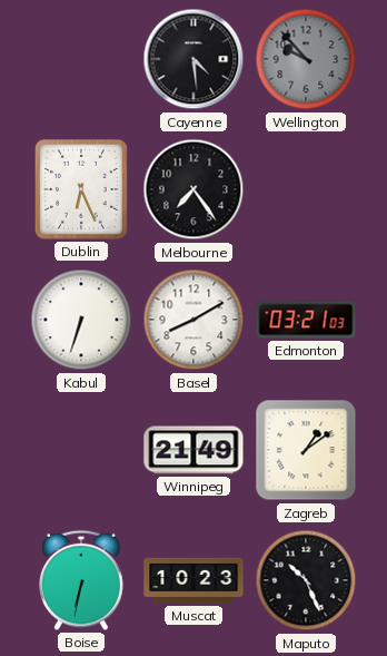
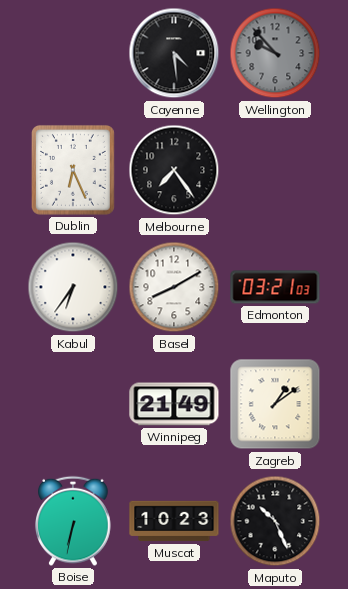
Kabul: 6:33 -> 6:36
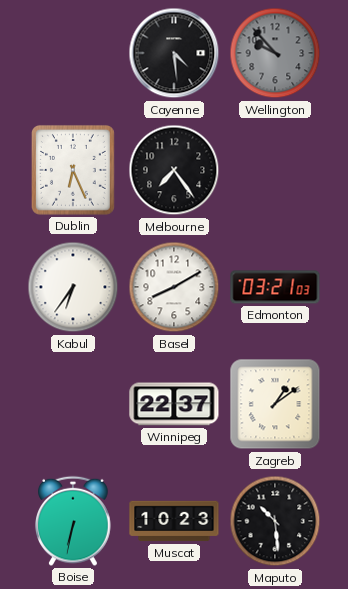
Winnipeg: 21:49 -> 22:37
Maputo: 10:26 -> 10:29
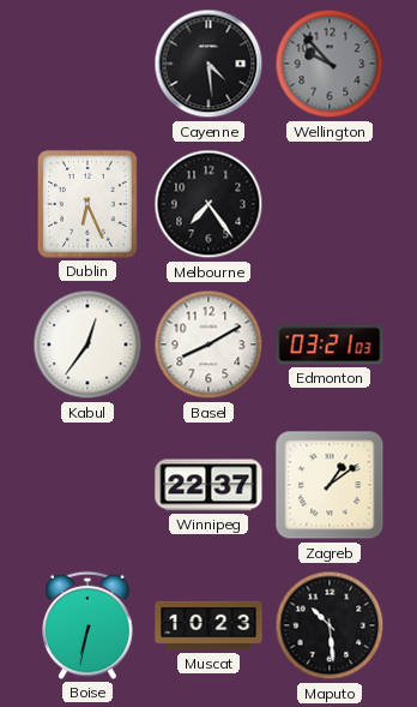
Kabul: 6:36 -> 12:36
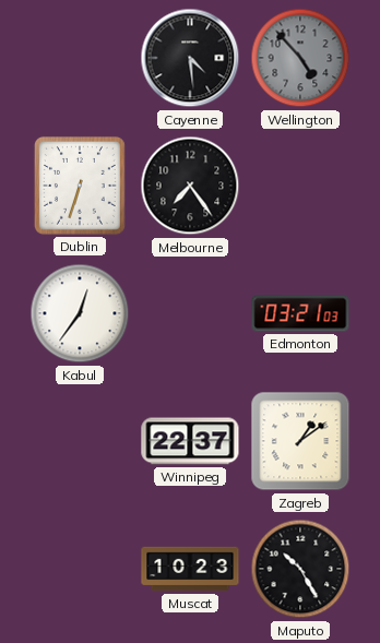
Wellington: 9:53 -> 4:53
Dublin: 6:26 -> 6:33
Basel: 8:10 -> none
Boise: 6:32 -> none
Maputo: 10:29 -> 10:25
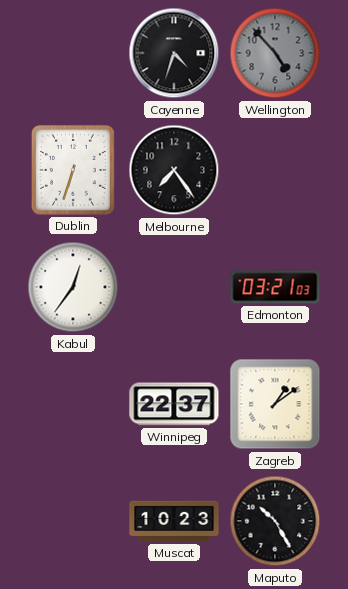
Cayenne: 4:29 -> 4:33
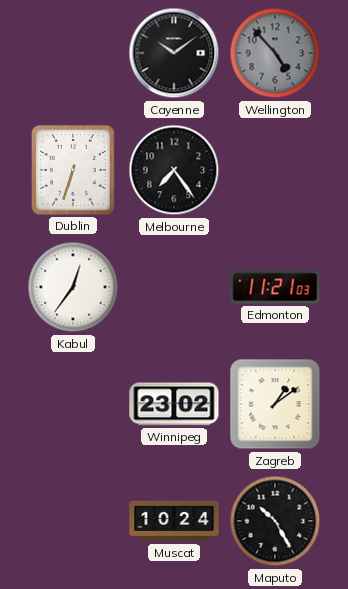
Cayenne: 4:33 -> 10:09
Edmonton: 03:21 -> 11:21
Winnipeg: 22:37 -> 23:02
Muscat: 10:23 -> 10:24
